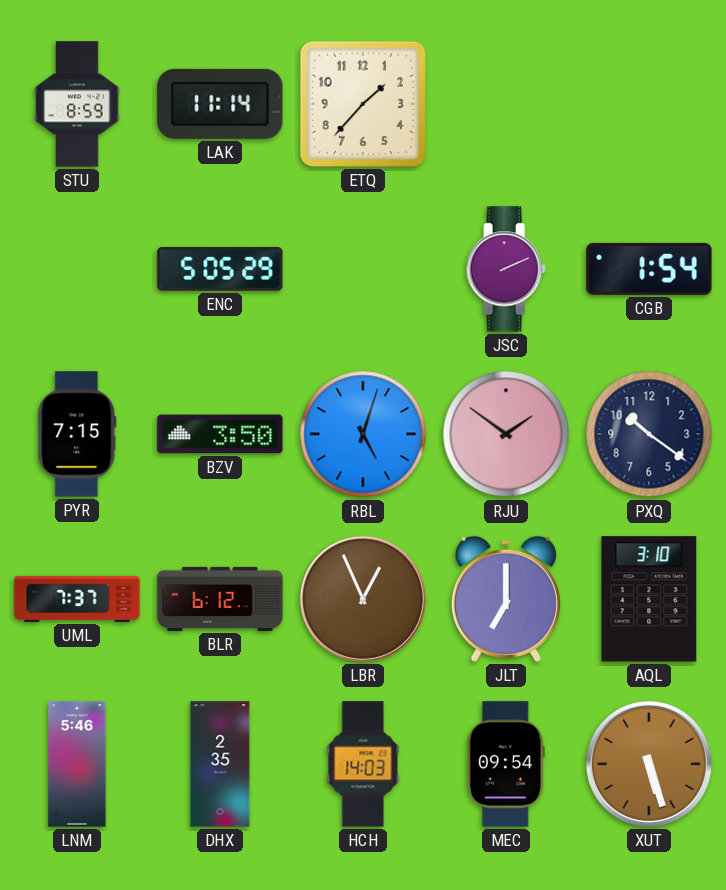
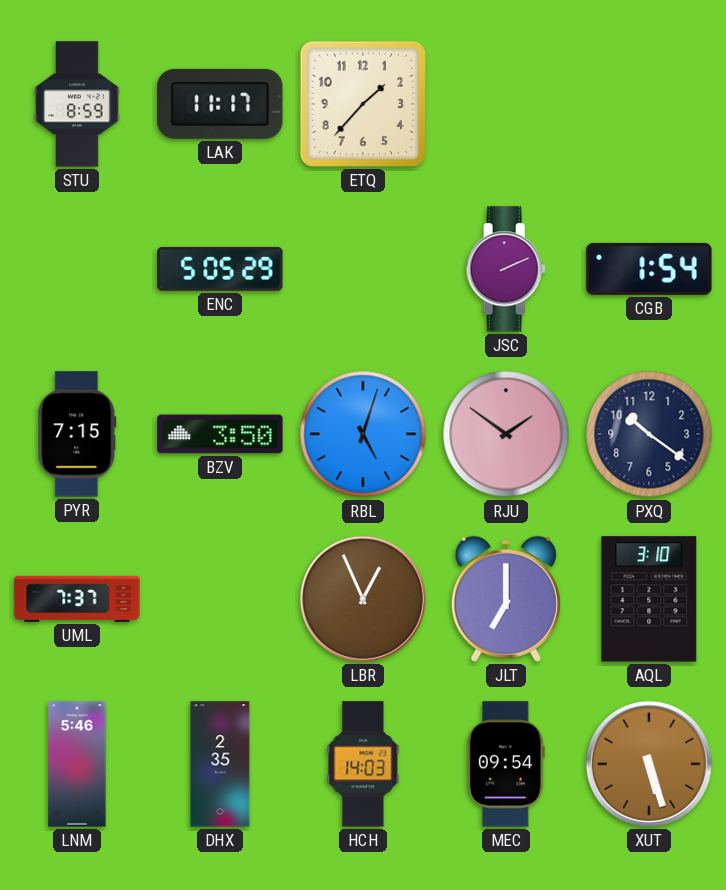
LAK: 11:14 -> 11:17
BLR: 6:12 -> none
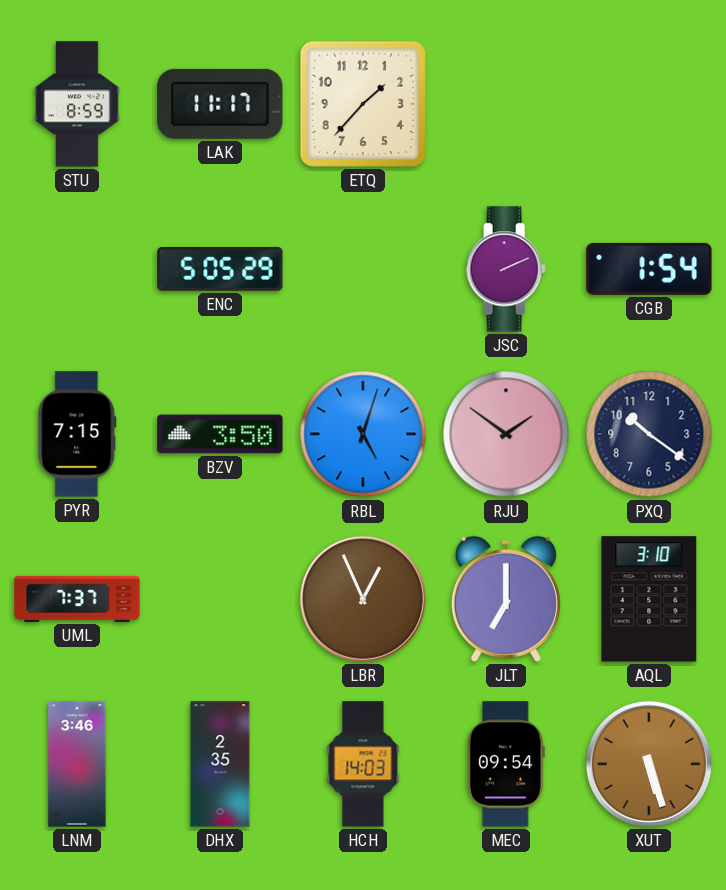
LNM: 5:46 -> 3:46
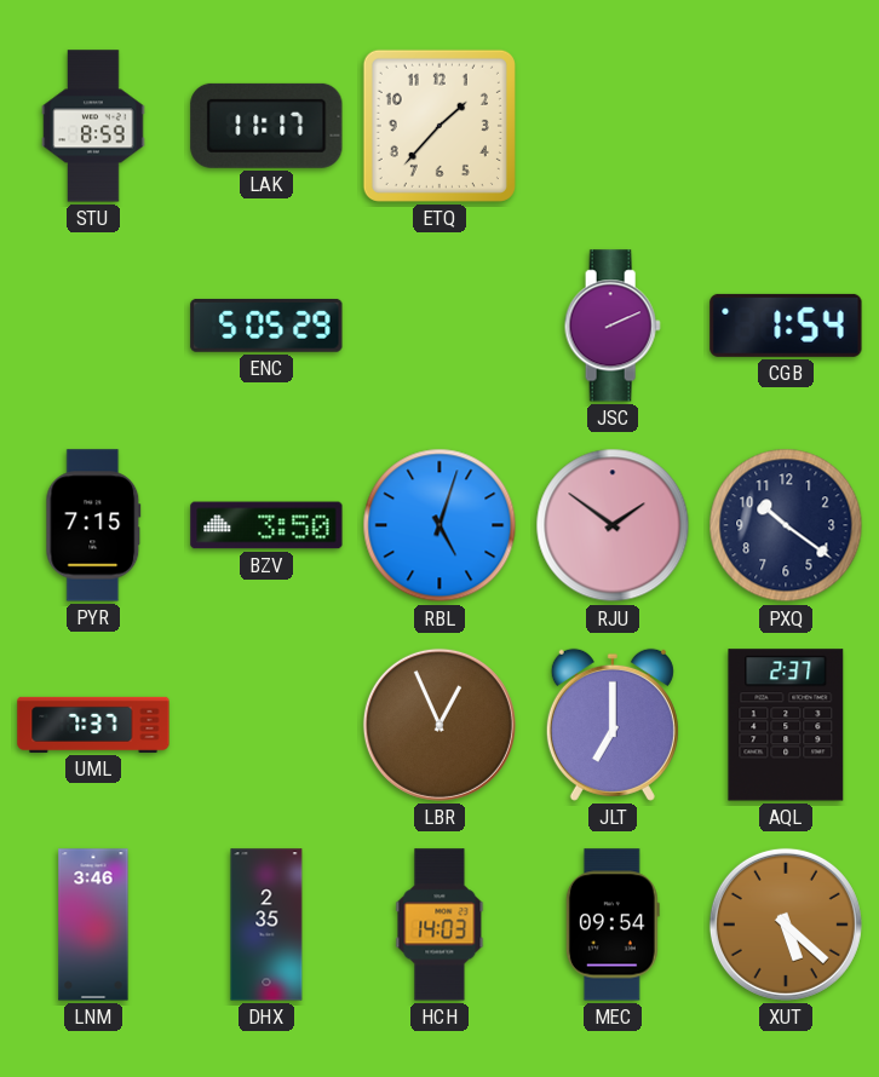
AQL: 3:10 -> 2:37
XUT: 5:27 -> 5:22
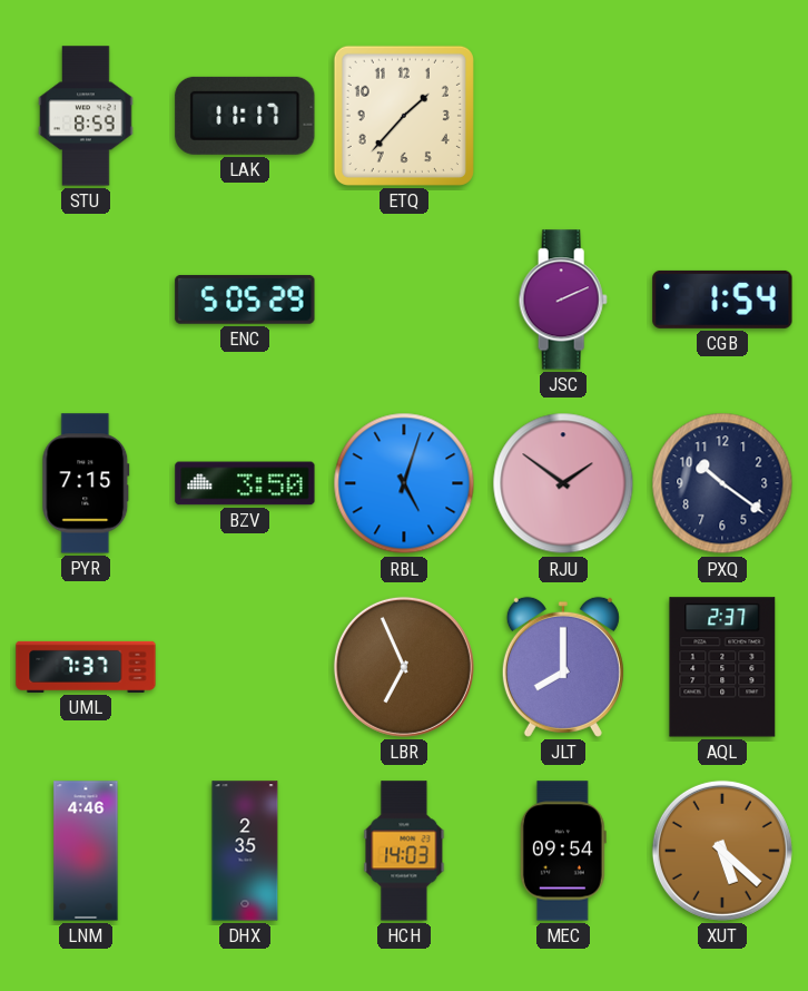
LBR: 12:56 -> 6:56
JLT: 7:00 -> 8:00
LNM: 3:46 -> 4:46
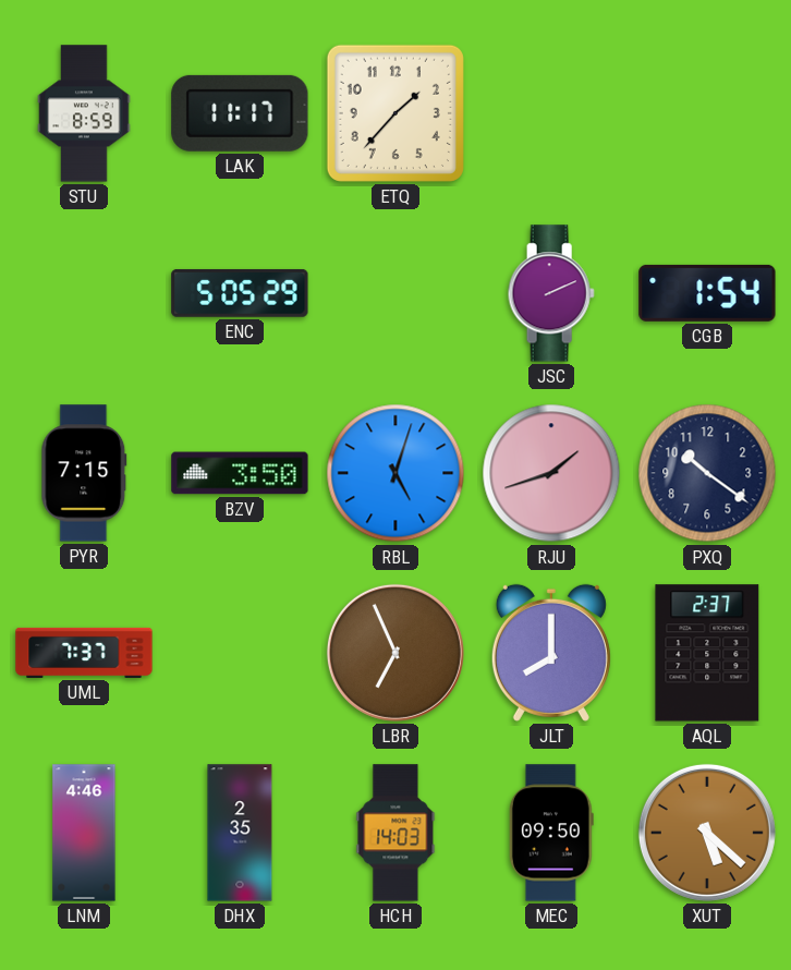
RJU: 1:51 -> 1:42
MEC: 09:54 -> 09:50
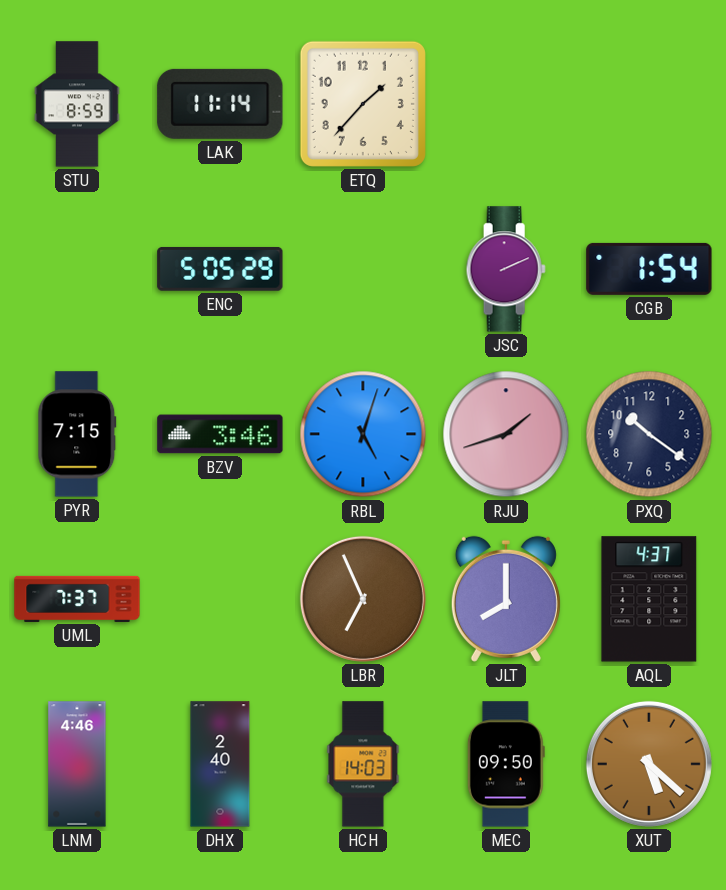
LAK: 11:17 -> 11:14
BZV: 3:50 -> 3:46
AQL: 2:37 -> 4:37
DHX: 2:35 -> 2:40
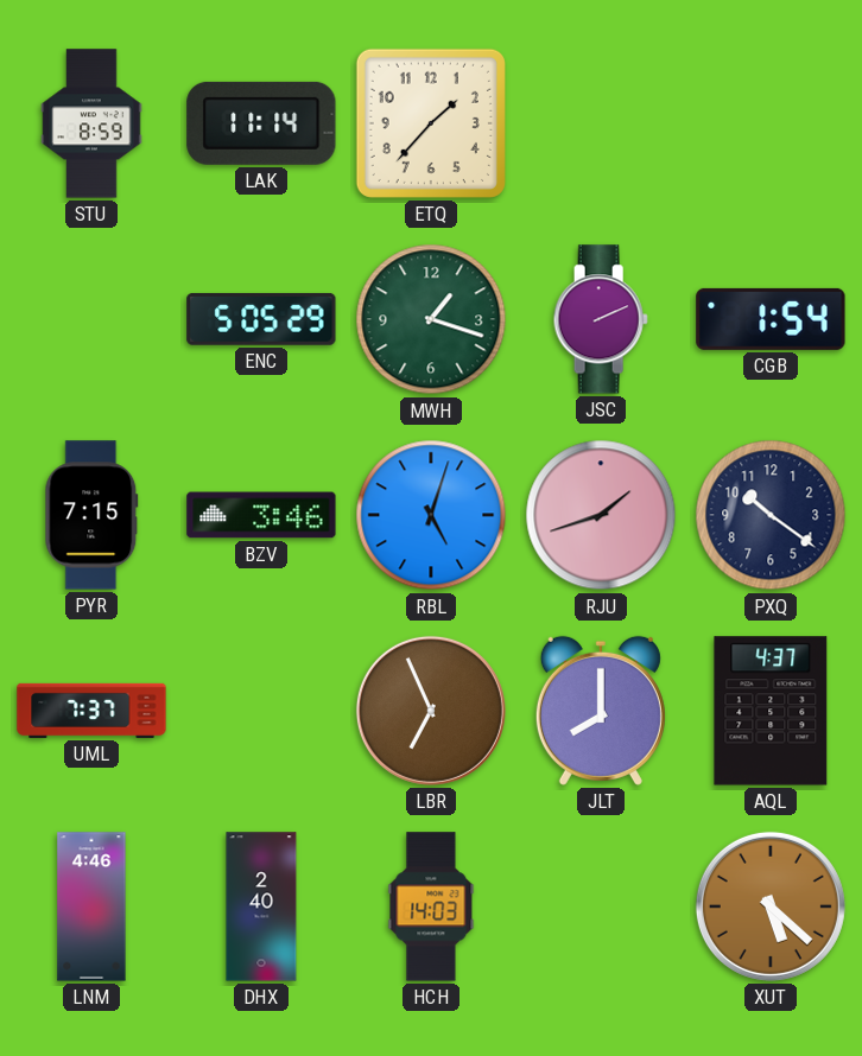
MWH: none -> 1:18
MEC: 09:50 -> none
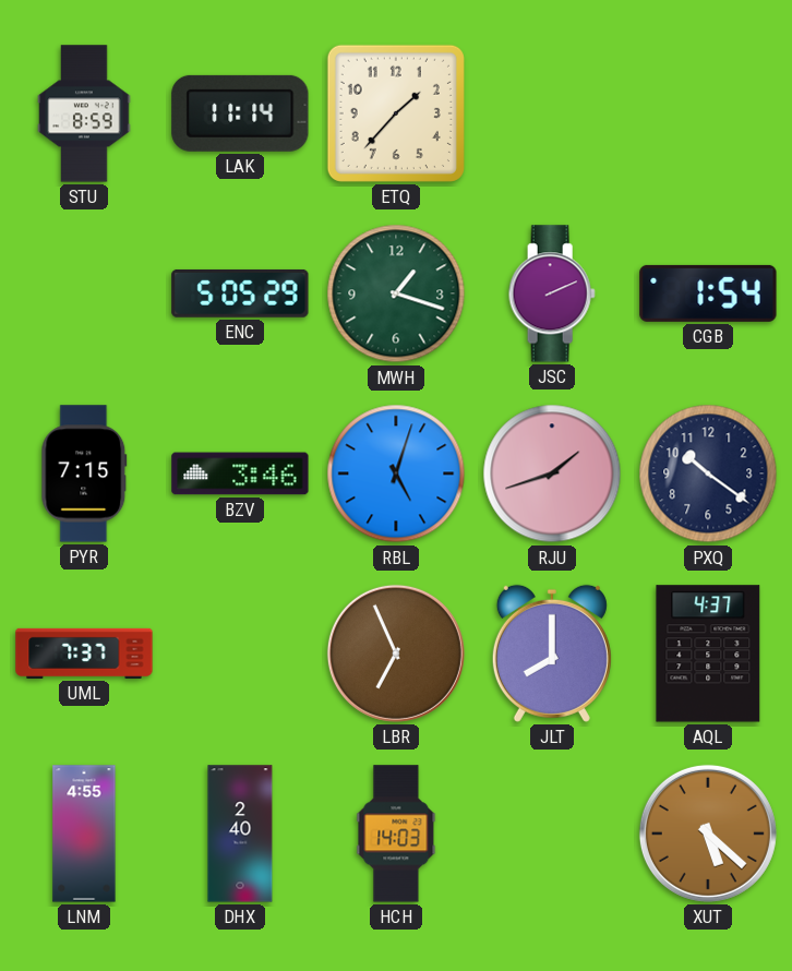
LNM: 4:46 -> 4:55
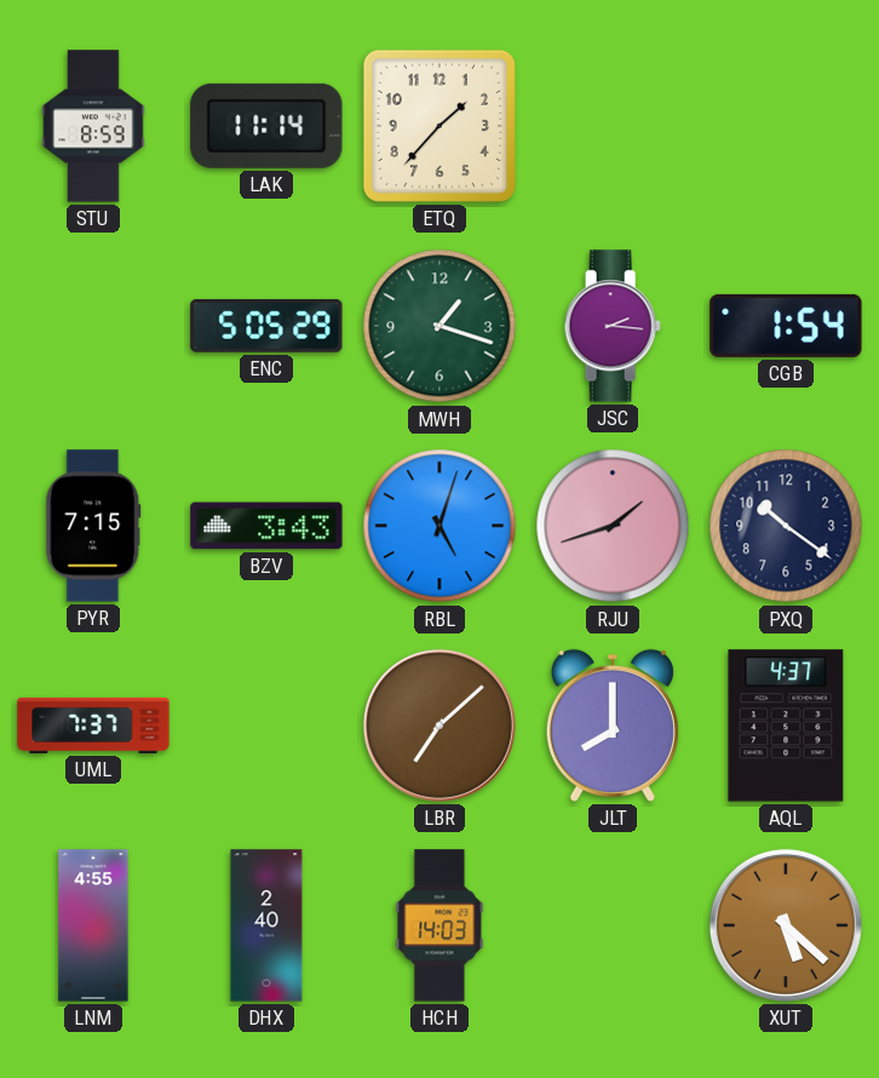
JSC: 2:11 -> 2:16
BZV: 3:46 -> 3:43
LBR: 6:56 -> 7:08
